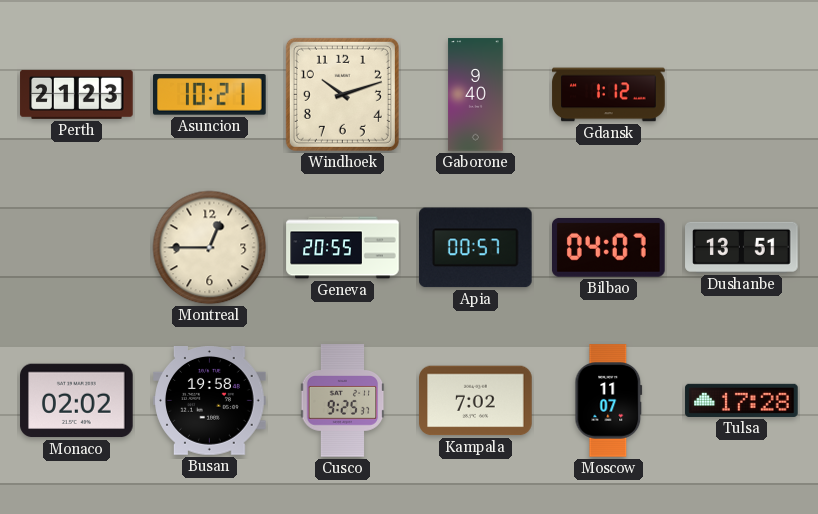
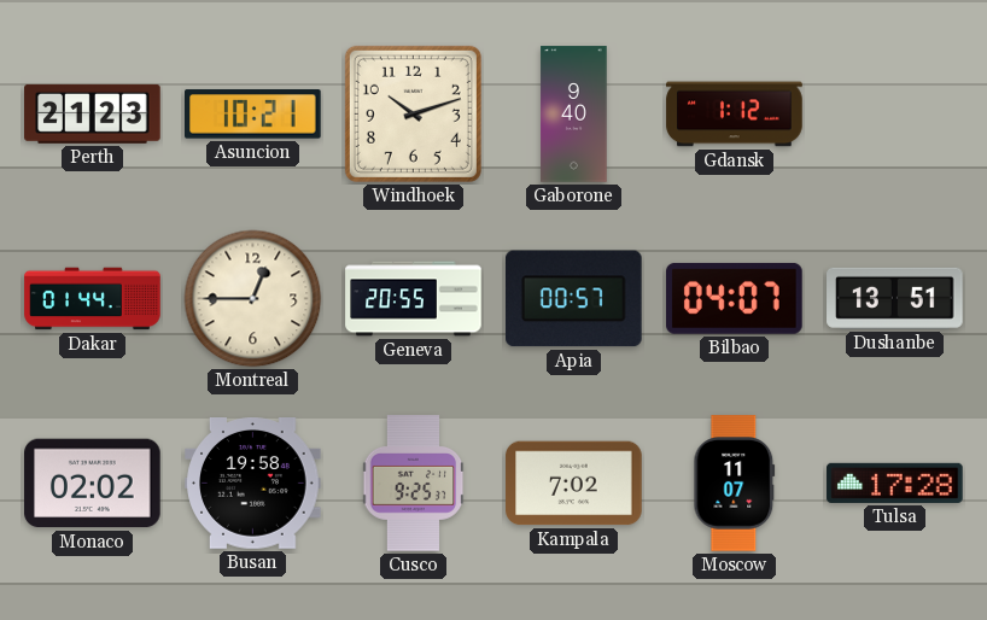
Dakar: none -> 01:44
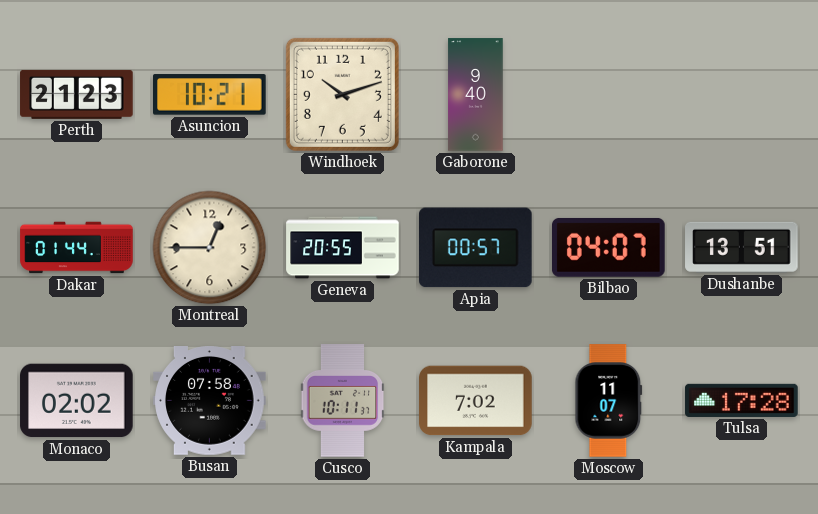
Gdansk: 1:12 -> none
Busan: 19:58 -> 07:58
Cusco: 9:25 -> 10:11
